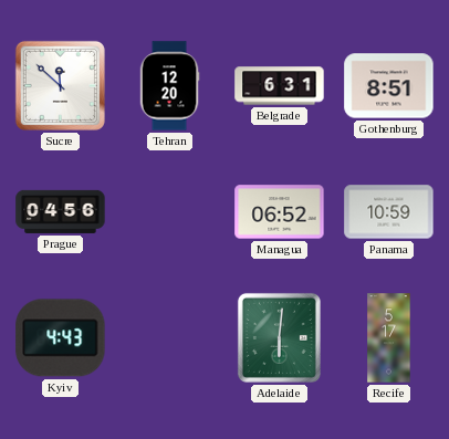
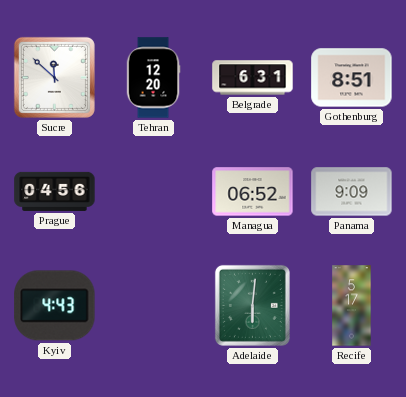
Panama: 10:59 -> 9:09
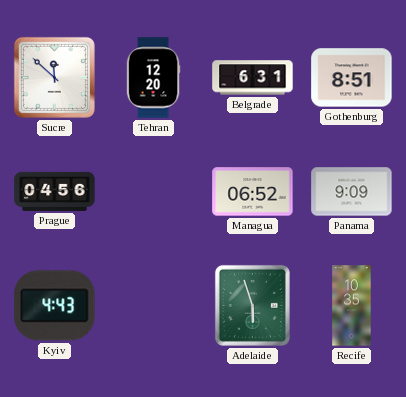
Adelaide: 6:01 -> 5:57
Recife: 5:17 -> 10:35
